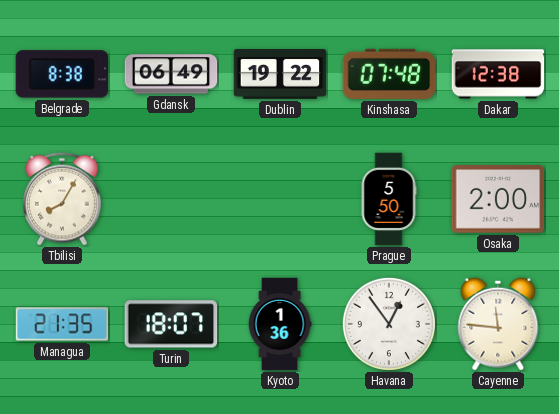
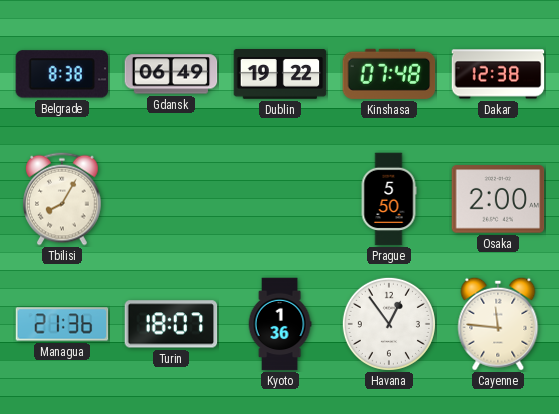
Managua: 21:35 -> 21:36
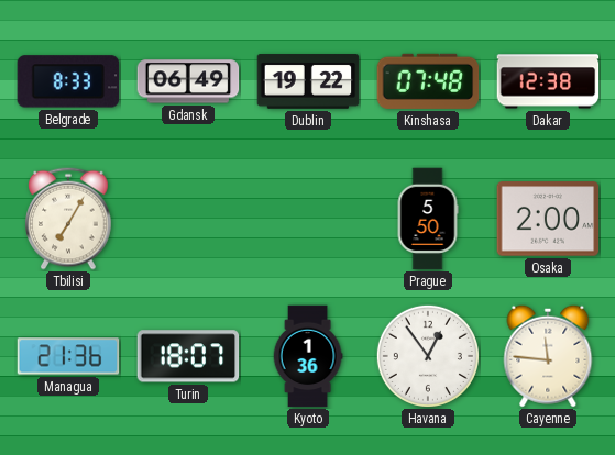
Belgrade: 8:38 -> 8:33
Tbilisi: 8:05 -> 7:05
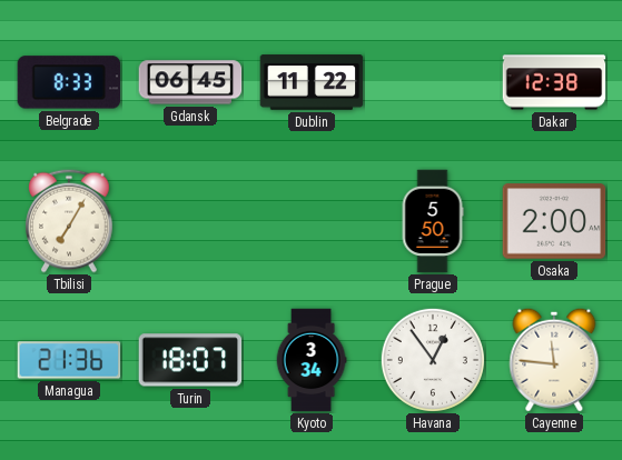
Gdansk: 06:49 -> 06:45
Dublin: 19:22 -> 11:22
Kinshasa: 07:48 -> none
Kyoto: 1:36 -> 3:34
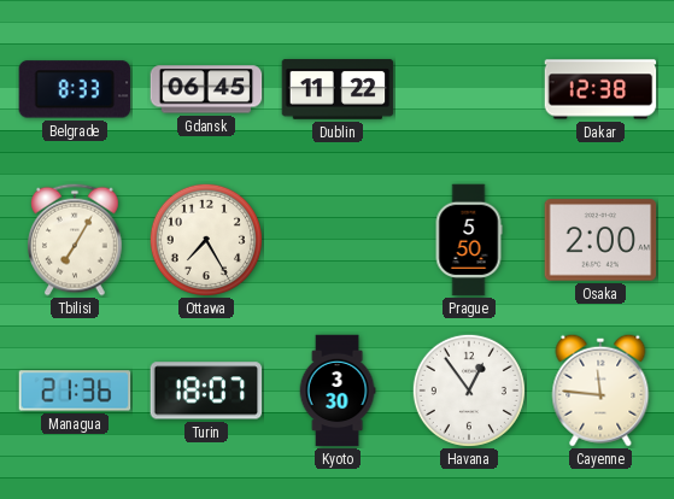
Ottawa: none -> 7:25
Kyoto: 3:34 -> 3:30
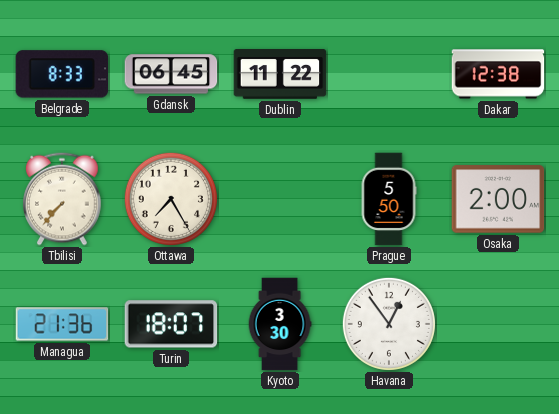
Tbilisi: 7:05 -> 7:37
Cayenne: 11:46 -> none
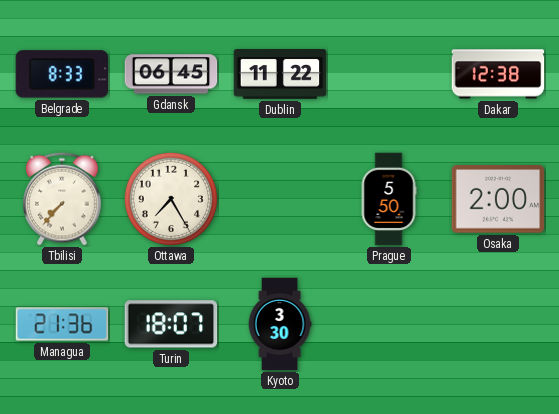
Havana: 12:54 -> none
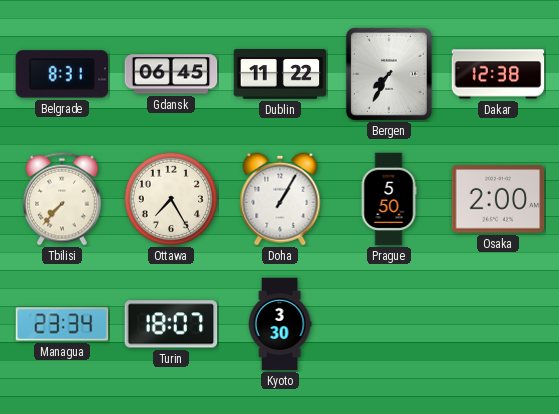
Belgrade: 8:33 -> 8:31
Bergen: none -> 7:35
Doha: none -> 1:05
Managua: 21:36 -> 23:34
